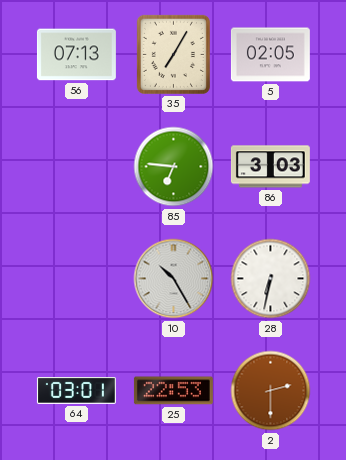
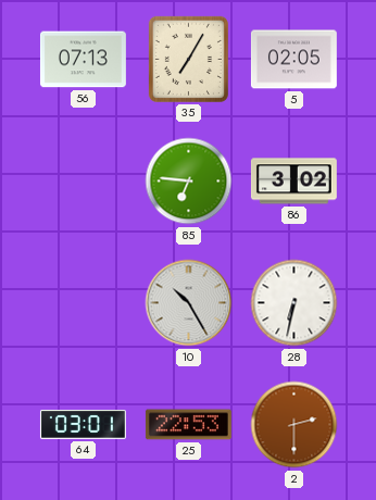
86: 3:03 -> 3:02
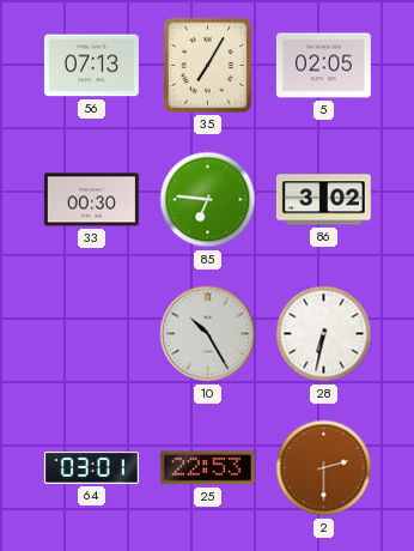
33: none -> 00:30
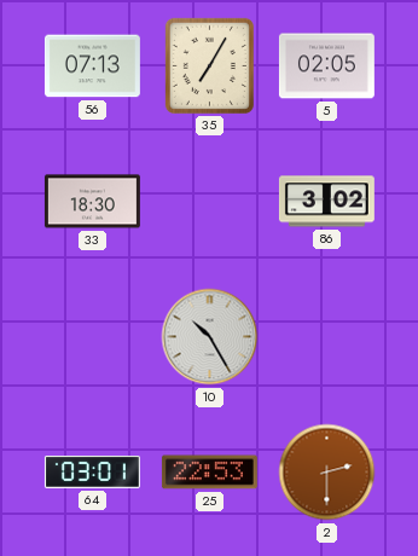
33: 00:30 -> 18:30
85: 6:46 -> none
28: 6:32 -> none
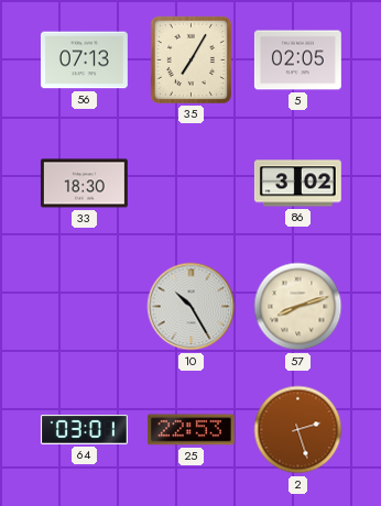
57: none -> 8:12
2: 2:30 -> 2:27
